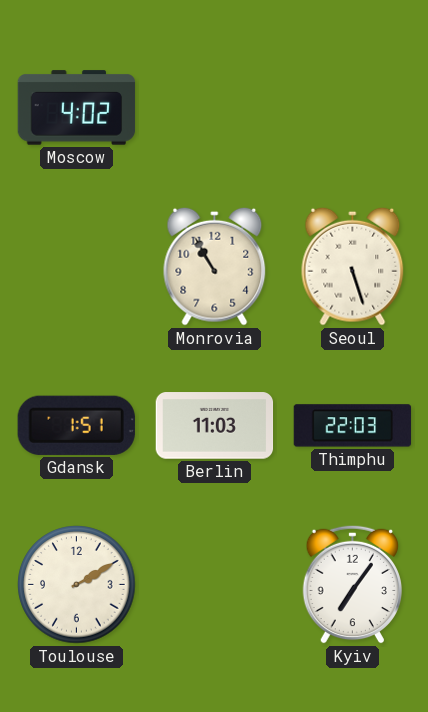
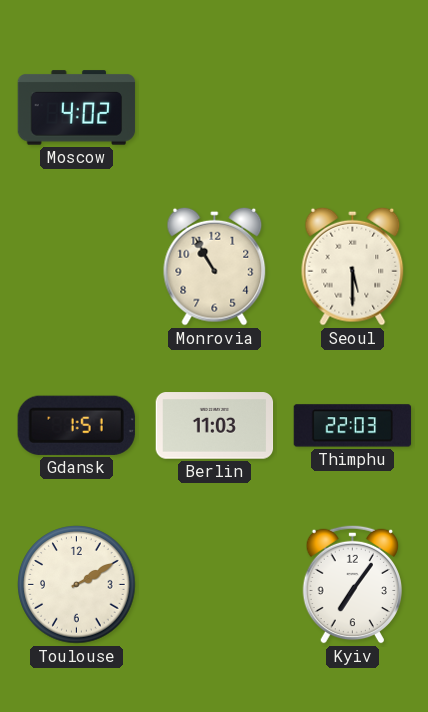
Seoul: 5:27 -> 5:30
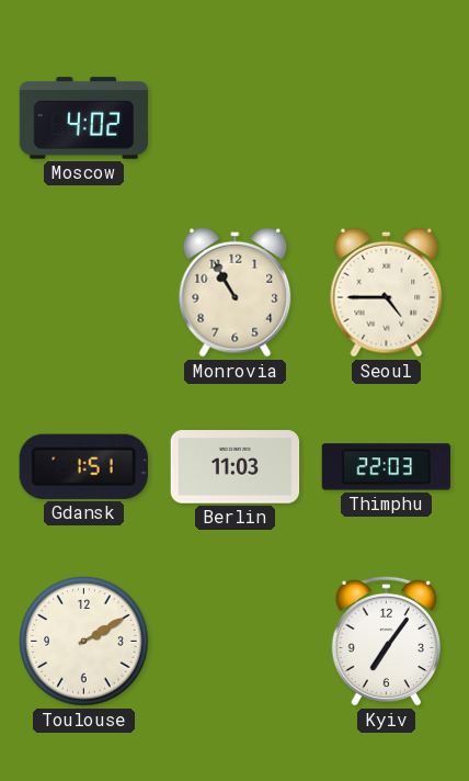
Seoul: 5:30 -> 4:45
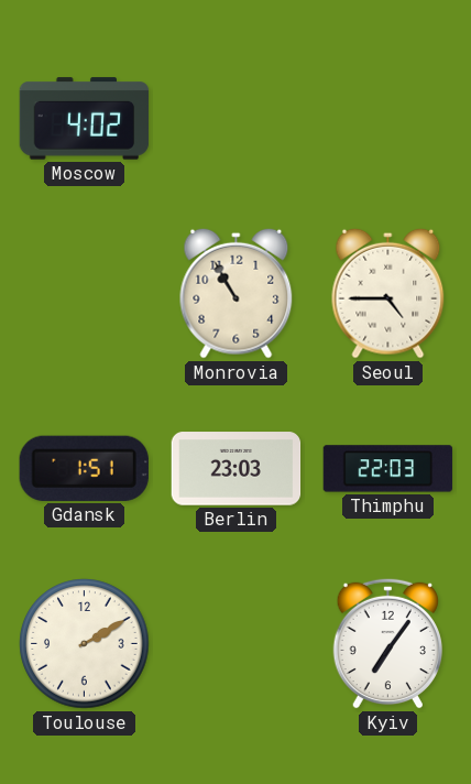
Berlin: 11:03 -> 23:03
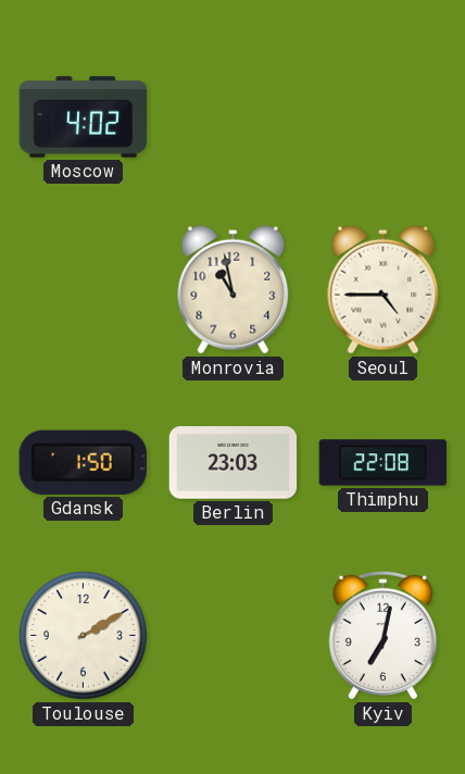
Monrovia: 10:55 -> 10:58
Gdansk: 1:51 -> 1:50
Thimphu: 22:03 -> 22:08
Kyiv: 7:06 -> 7:02
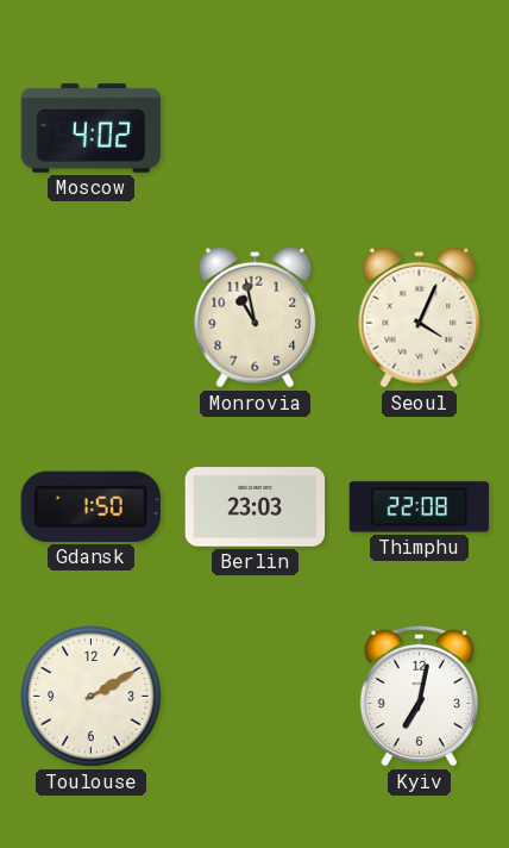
Seoul: 4:45 -> 4:04
